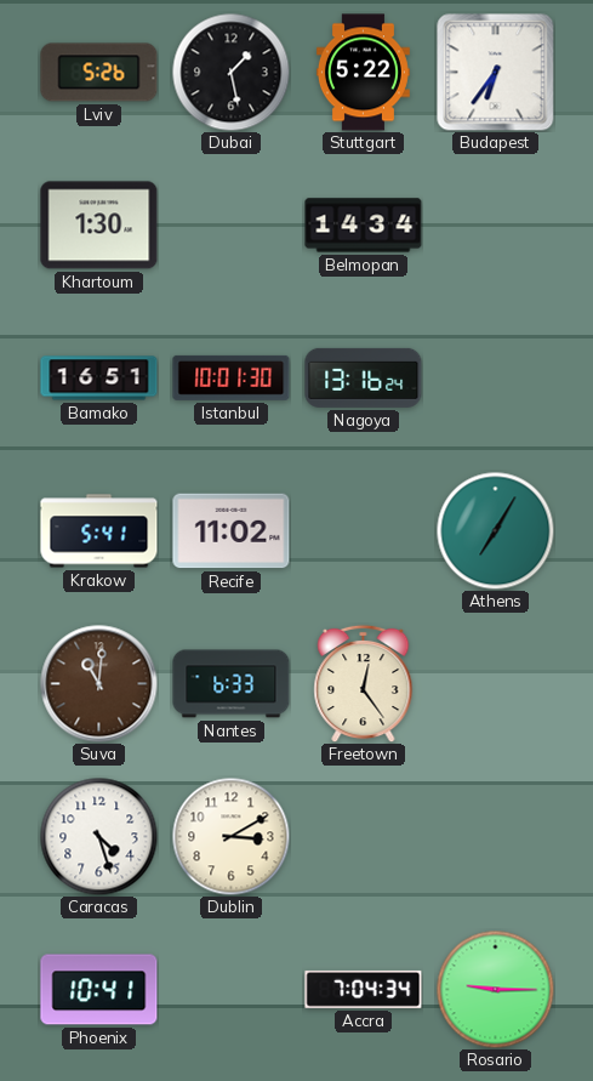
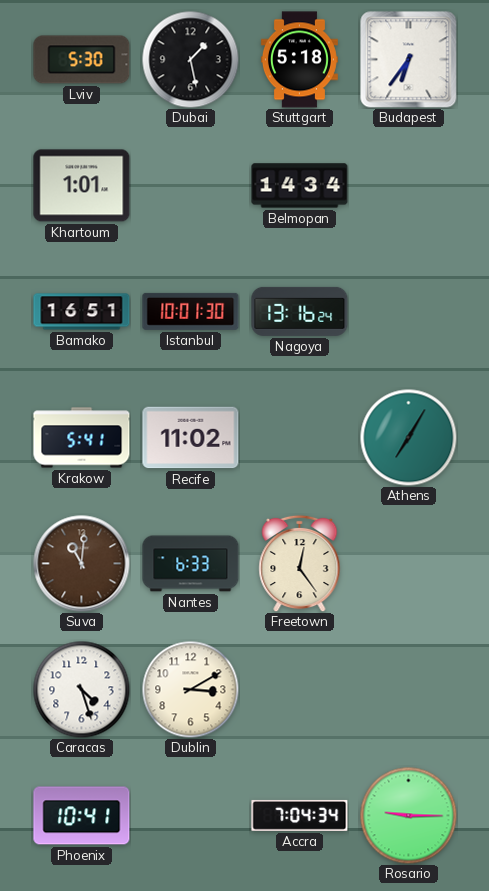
Lviv: 5:26 -> 5:30
Stuttgart: 5:22 -> 5:18
Khartoum: 1:30 -> 1:01
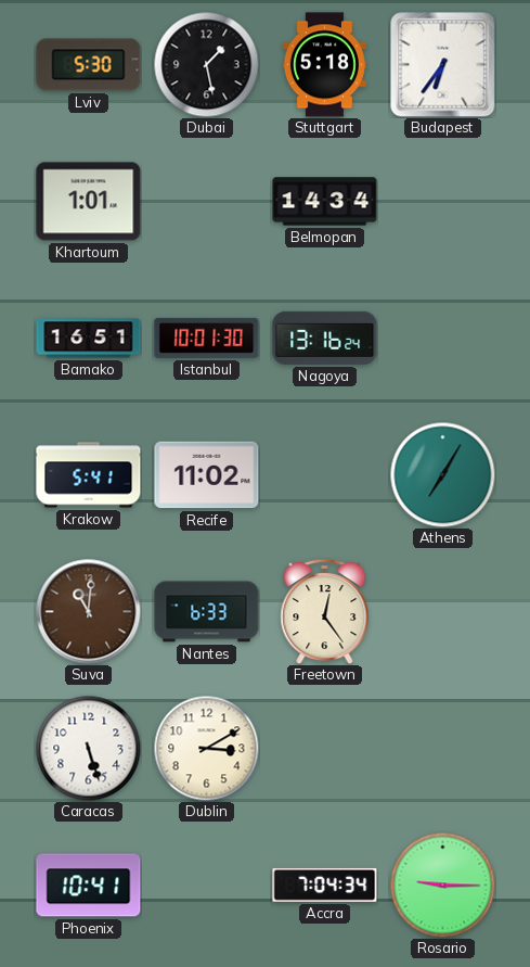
Caracas: 4:27 -> 5:27
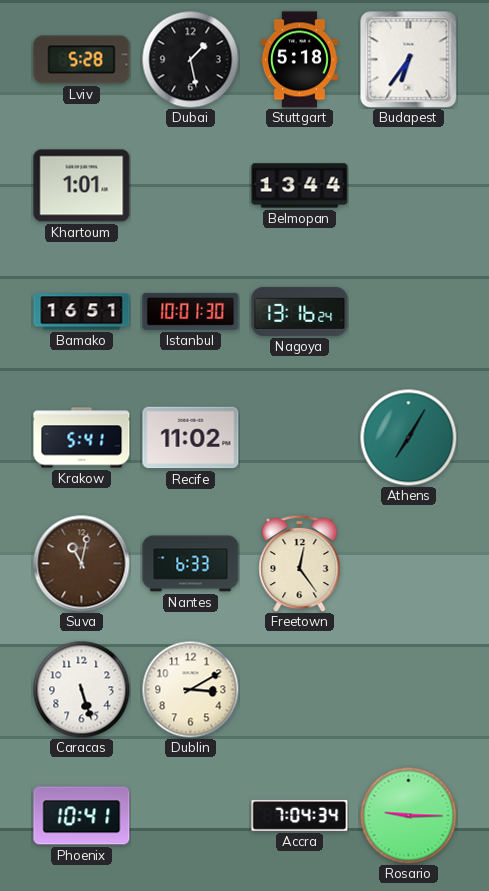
Lviv: 5:30 -> 5:28
Belmopan: 14:34 -> 13:44
Suva: 11:01 -> 11:02
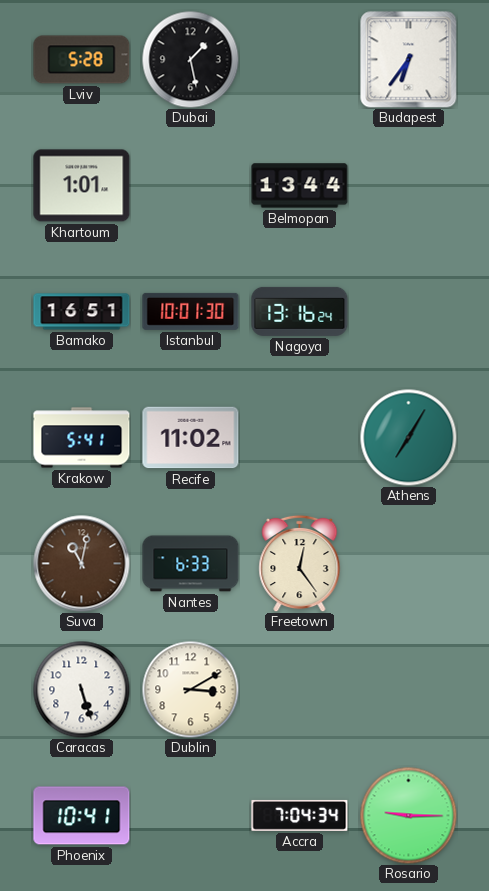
Stuttgart: 5:18 -> none
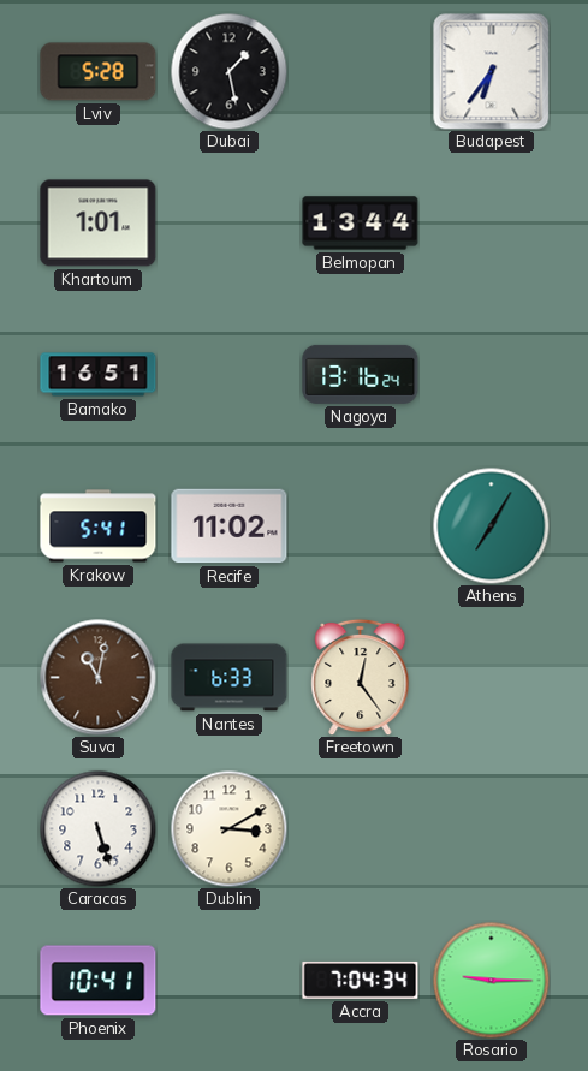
Istanbul: 10:01 -> none
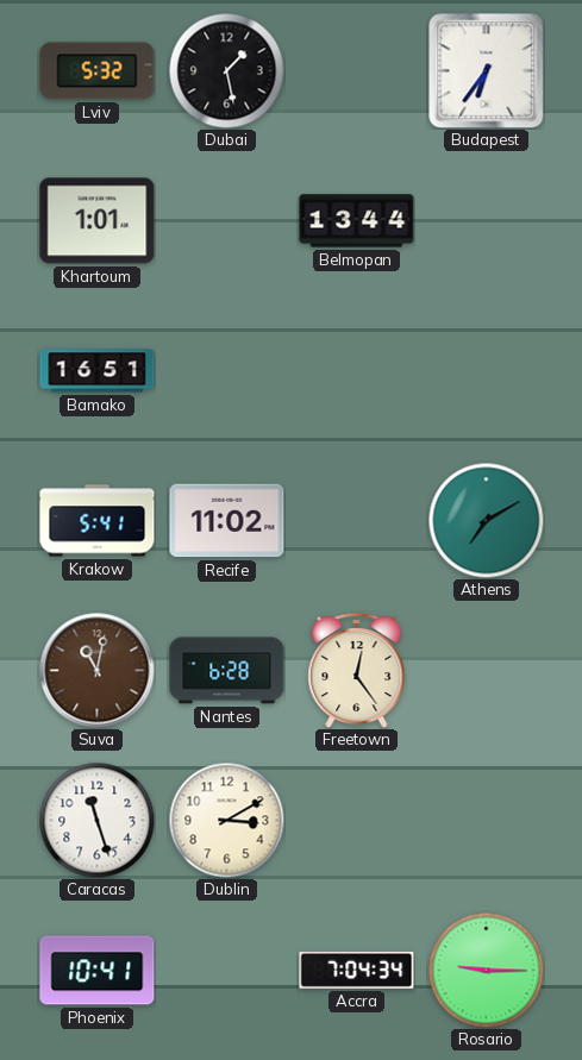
Lviv: 5:28 -> 5:32
Nagoya: 13:16 -> none
Athens: 7:05 -> 7:10
Nantes: 6:33 -> 6:28
Caracas: 5:27 -> 11:27
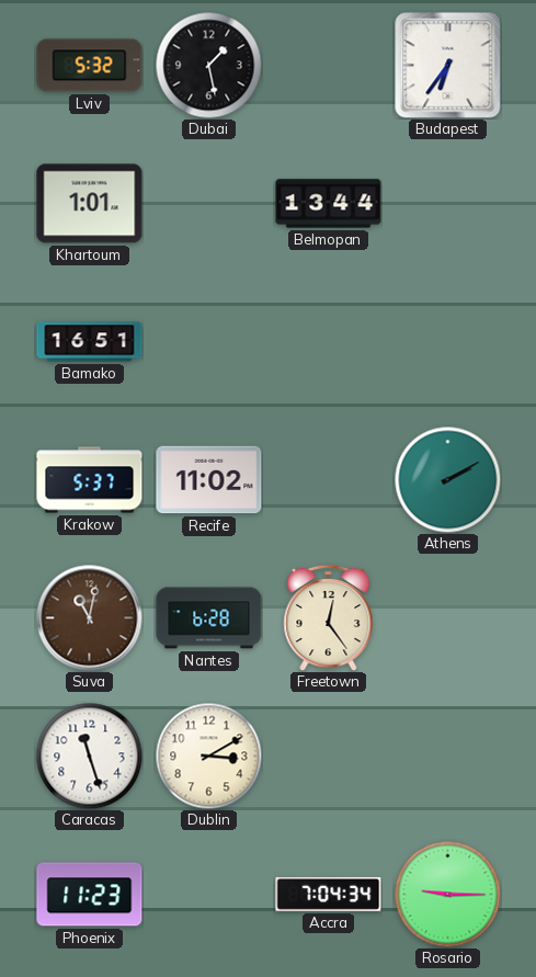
Krakow: 5:41 -> 5:37
Athens: 7:10 -> 2:10
Phoenix: 10:41 -> 11:23
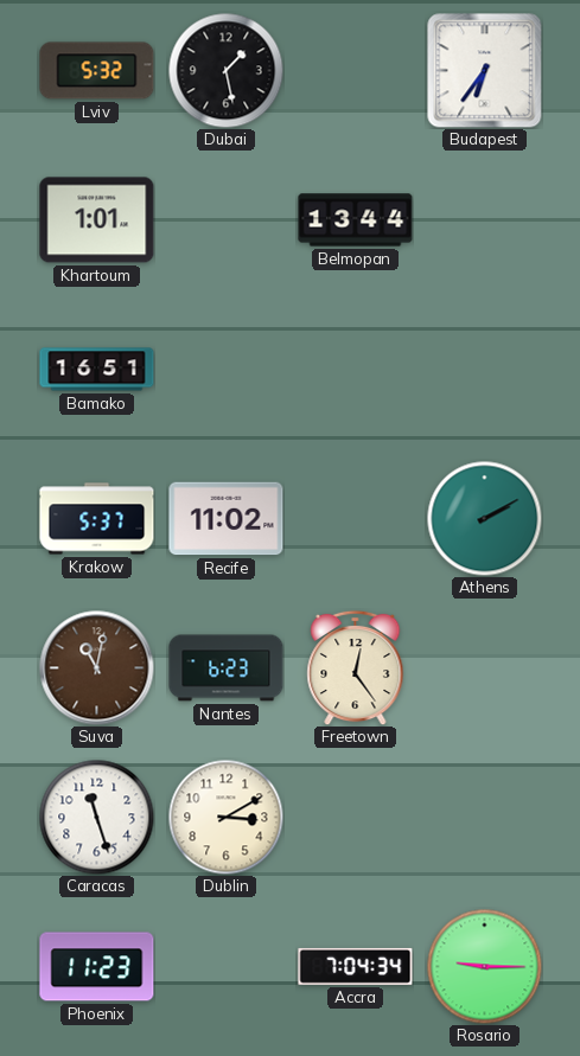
Nantes: 6:28 -> 6:23
